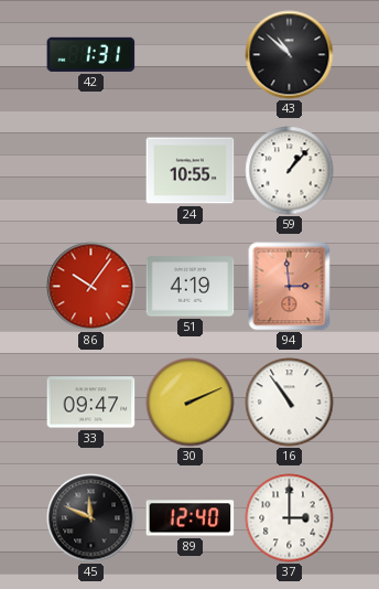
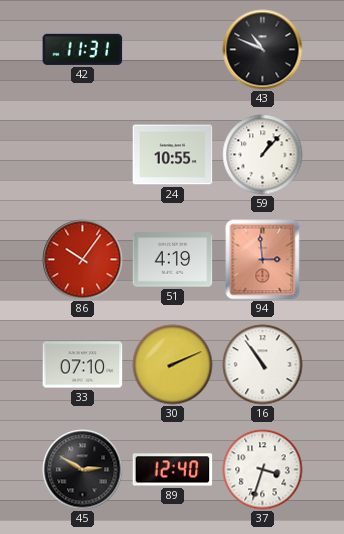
42: 1:31 -> 11:31
43: 10:52 -> 10:49
33: 09:47 -> 07:10
45: 11:49 -> 2:50
37: 3:00 -> 3:33
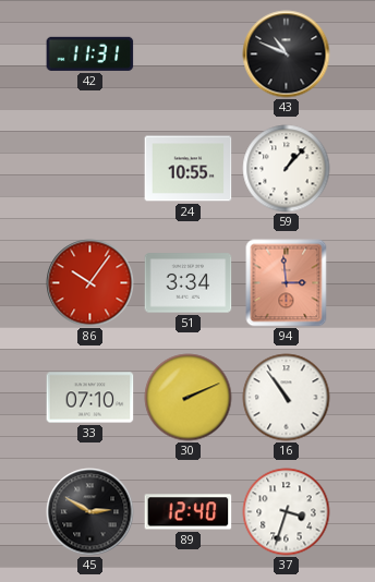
51: 4:19 -> 3:34
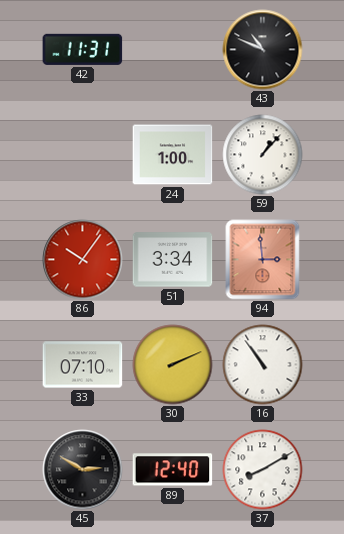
24: 10:55 -> 1:00
37: 3:33 -> 8:10
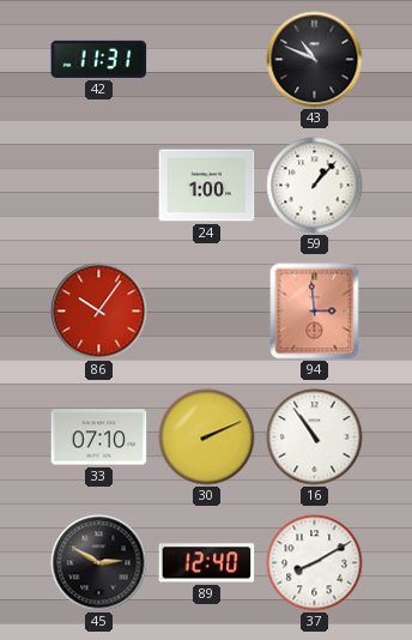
51: 3:34 -> none
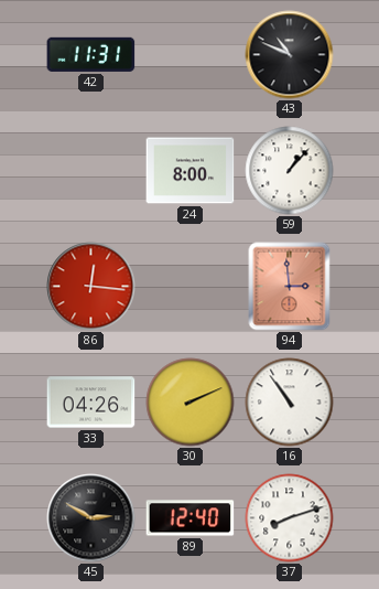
24: 1:00 -> 8:00
86: 10:06 -> 12:16
33: 07:10 -> 04:26
37: 8:10 -> 8:12
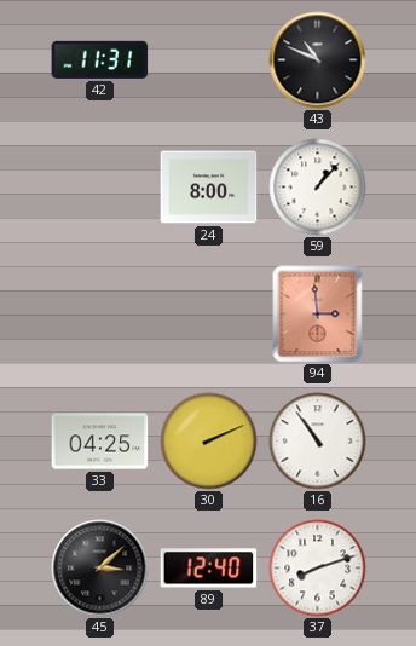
86: 12:16 -> none
33: 04:26 -> 04:25
45: 2:50 -> 3:08
